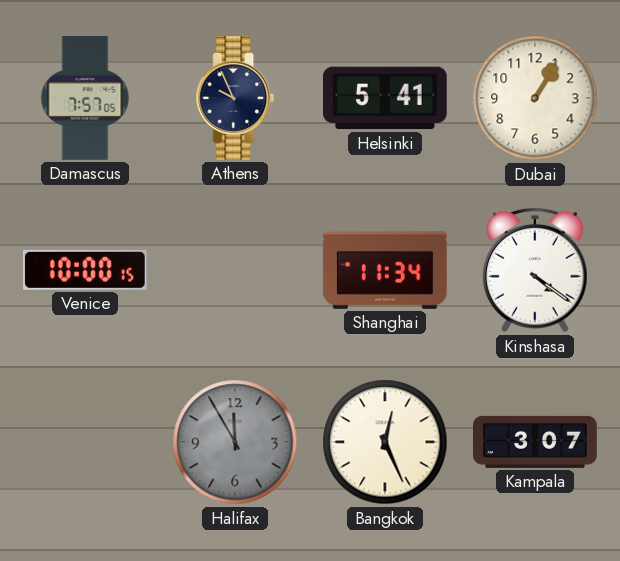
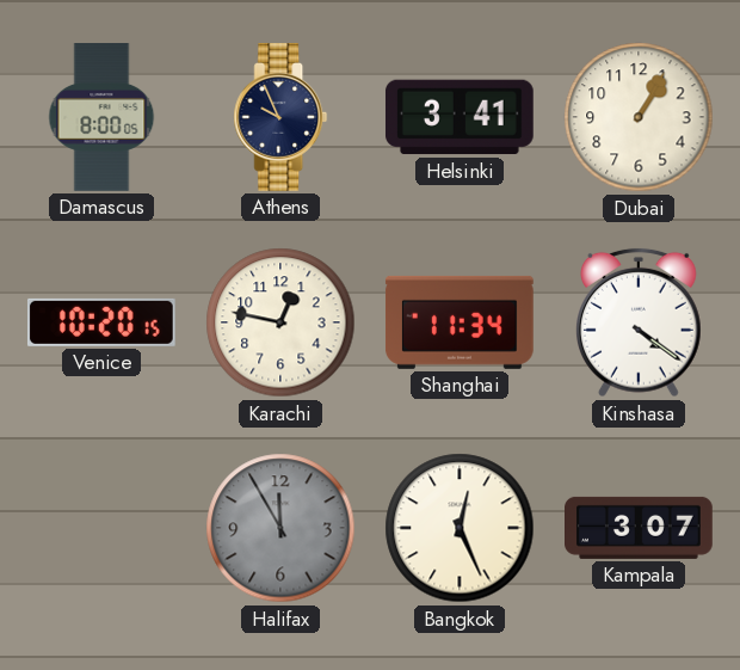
Damascus: 7:57 -> 8:00
Helsinki: 5:41 -> 3:41
Venice: 10:00 -> 10:20
Karachi: none -> 12:47
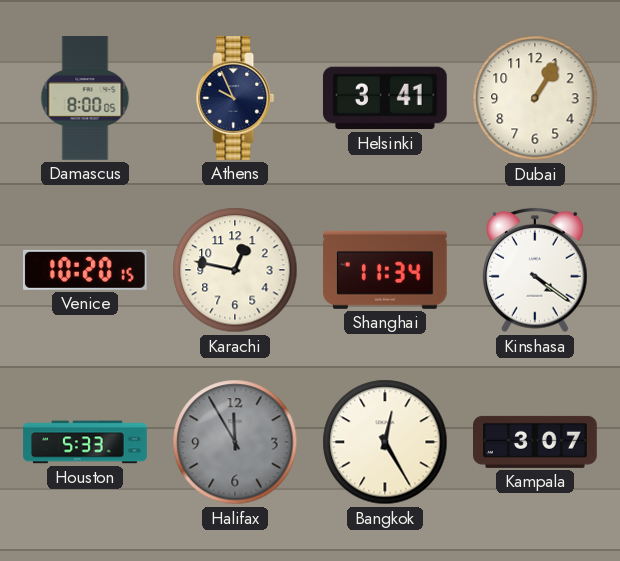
Houston: none -> 5:33
Bangkok: 12:26 -> 12:25
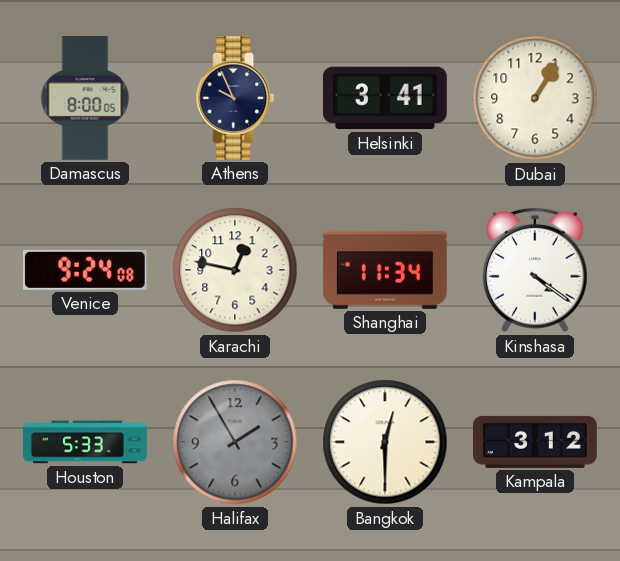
Venice: 10:20 -> 9:24
Halifax: 11:55 -> 1:55
Bangkok: 12:25 -> 12:30
Kampala: 3:07 -> 3:12
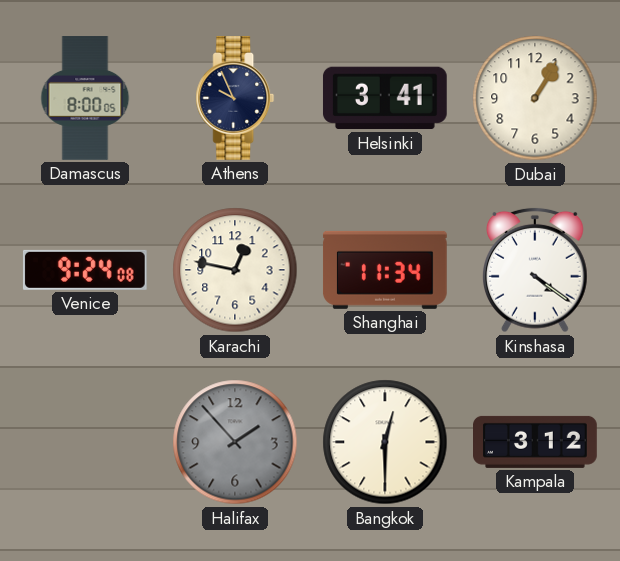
Houston: 5:33 -> none
Halifax: 1:55 -> 1:53
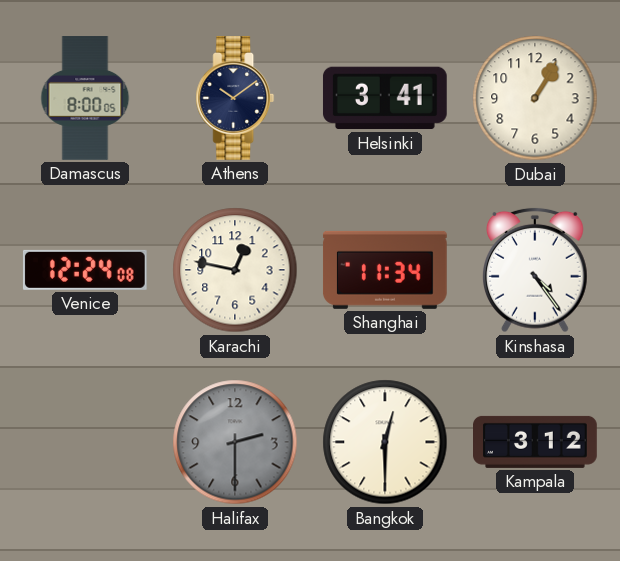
Athens: 9:56 -> 10:09
Venice: 9:24 -> 12:24
Kinshasa: 4:21 -> 4:24
Halifax: 1:53 -> 2:30
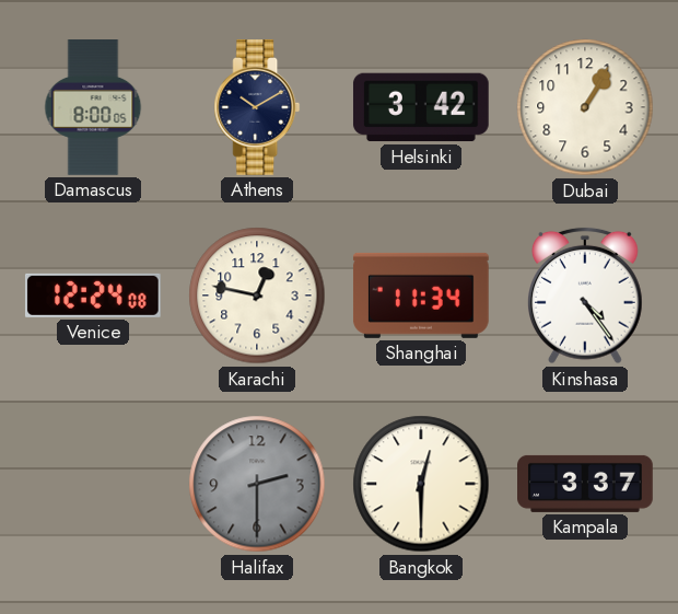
Athens: 10:09 -> 10:10
Helsinki: 3:41 -> 3:42
Kampala: 3:12 -> 3:37
